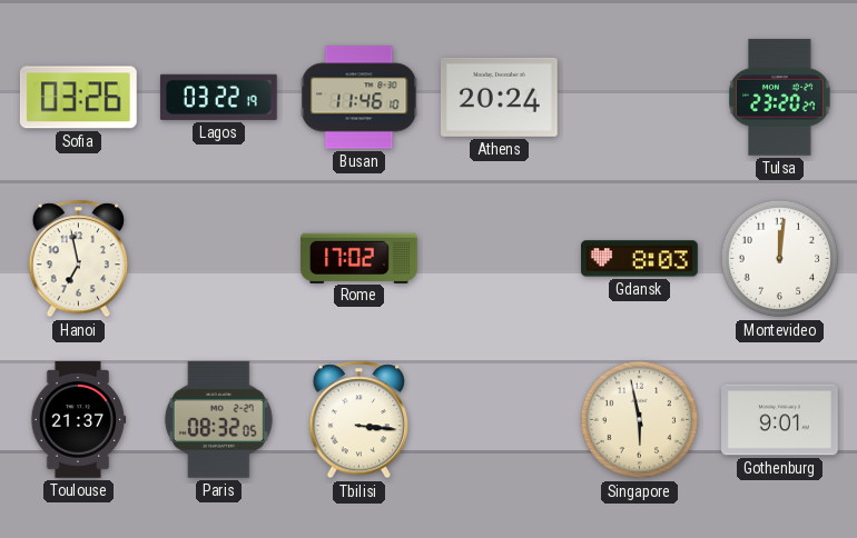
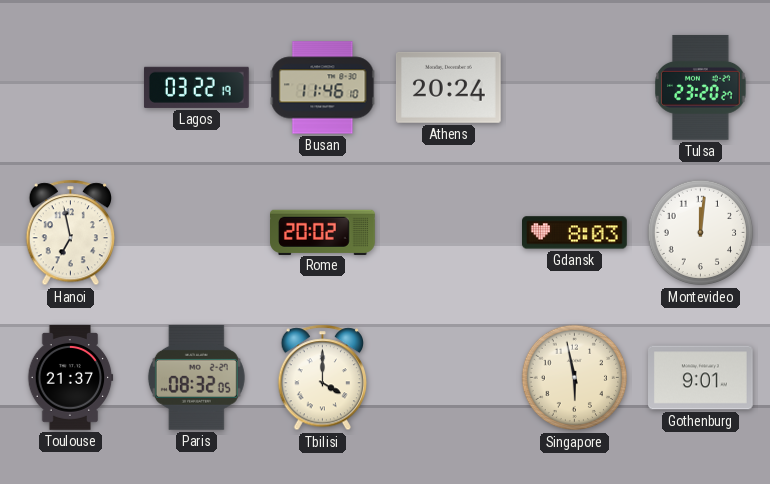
Sofia: 03:26 -> none
Rome: 17:02 -> 20:02
Tbilisi: 3:16 -> 4:00
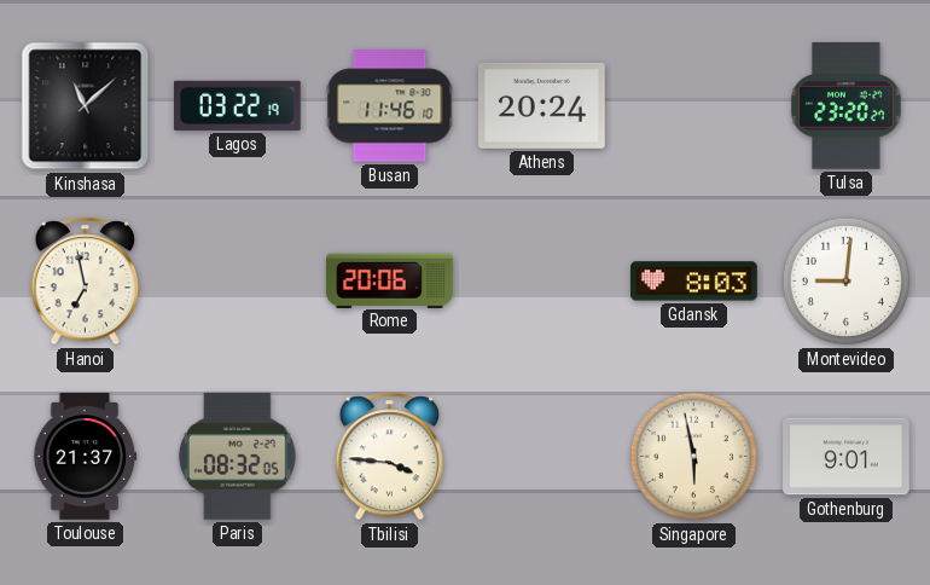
Kinshasa: none -> 11:08
Rome: 20:02 -> 20:06
Montevideo: 12:01 -> 9:01
Tbilisi: 4:00 -> 3:46
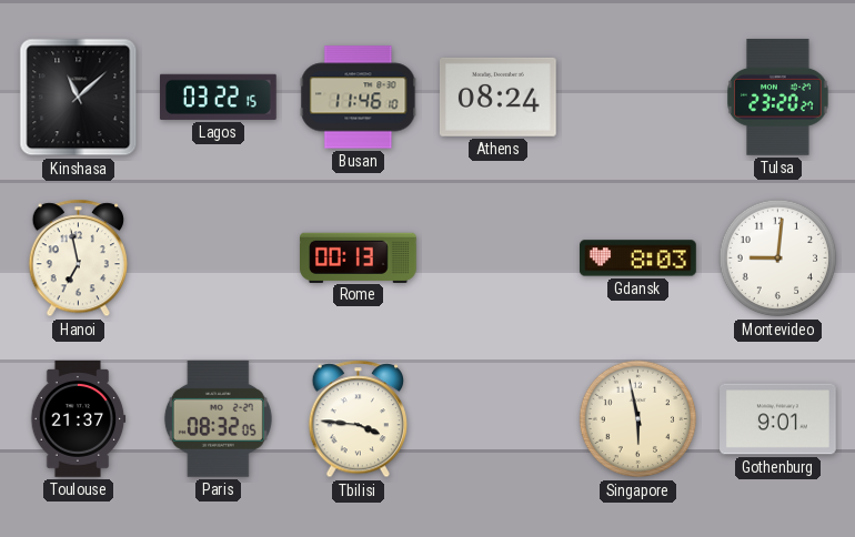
Lagos: 03:22:19 -> 03:22:15
Athens: 20:24 -> 08:24
Rome: 20:06 -> 00:13
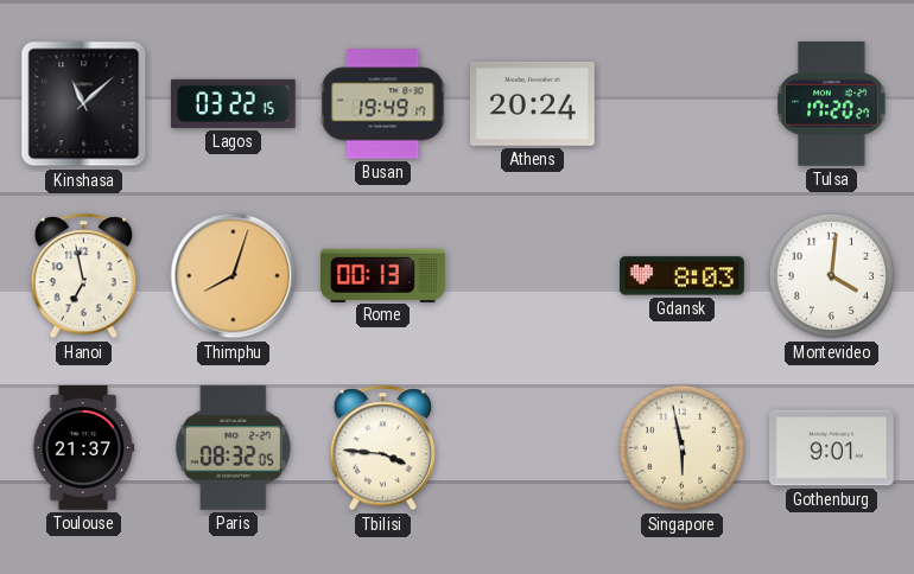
Busan: 11:46 -> 19:49
Athens: 08:24 -> 20:24
Tulsa: 23:20 -> 17:20
Thimphu: none -> 8:03
Montevideo: 9:01 -> 4:01
